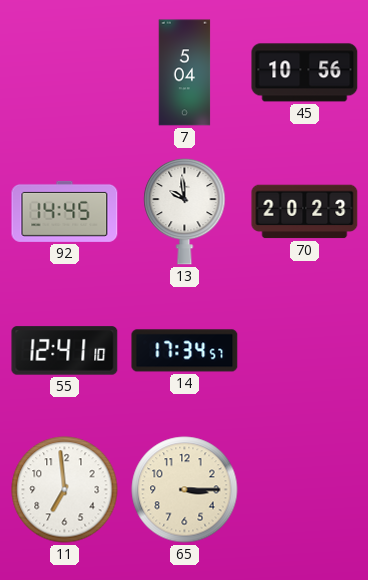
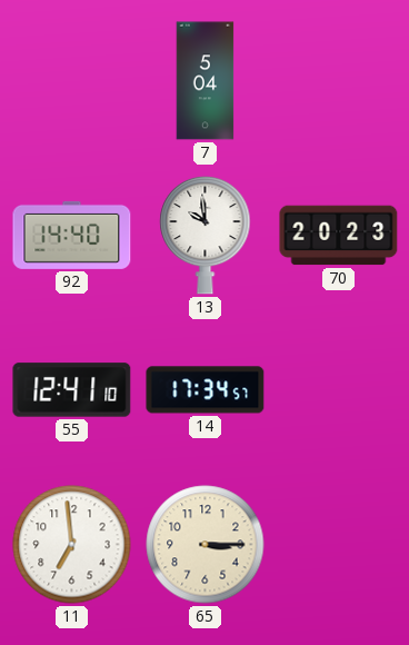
45: 10:56 -> none
92: 14:45 -> 14:40
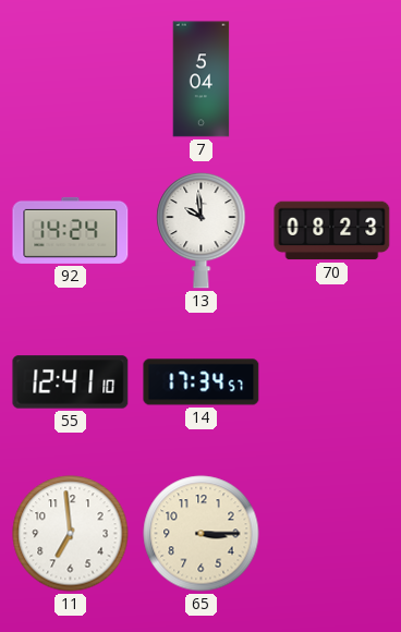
92: 14:40 -> 14:24
70: 20:23 -> 08:23
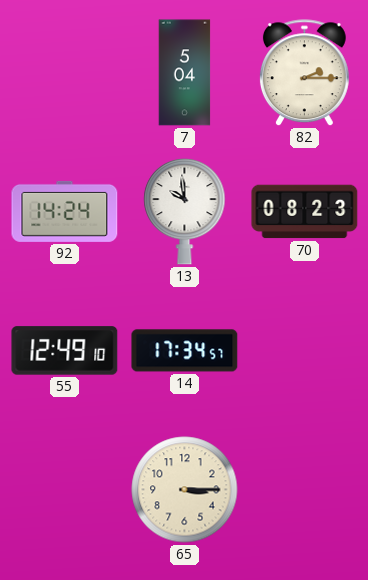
82: none -> 2:15
55: 12:41 -> 12:49
11: 6:59 -> none
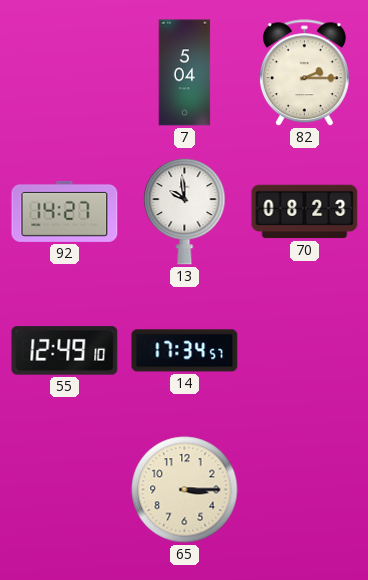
92: 14:24 -> 14:27
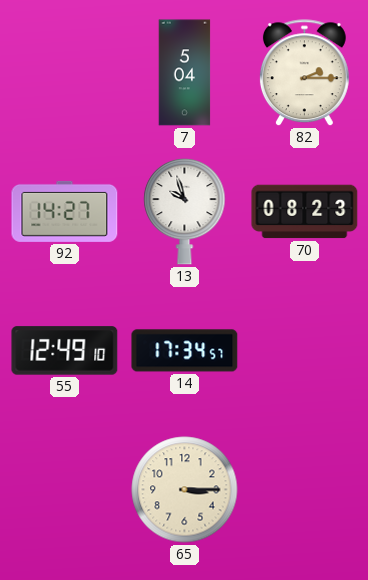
13: 9:59 -> 9:57
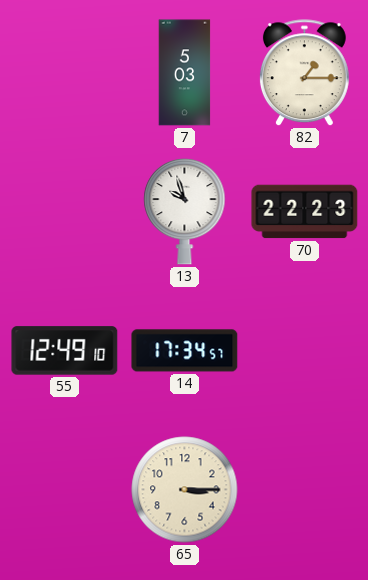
7: 5:04 -> 5:03
82: 2:15 -> 1:15
92: 14:27 -> none
70: 08:23 -> 22:23
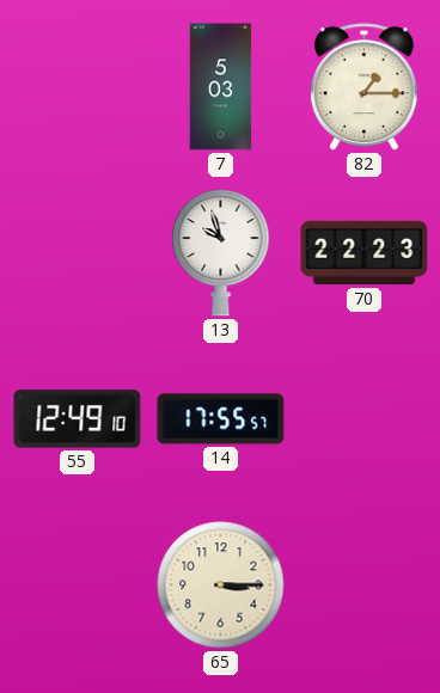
14: 17:34 -> 17:55
